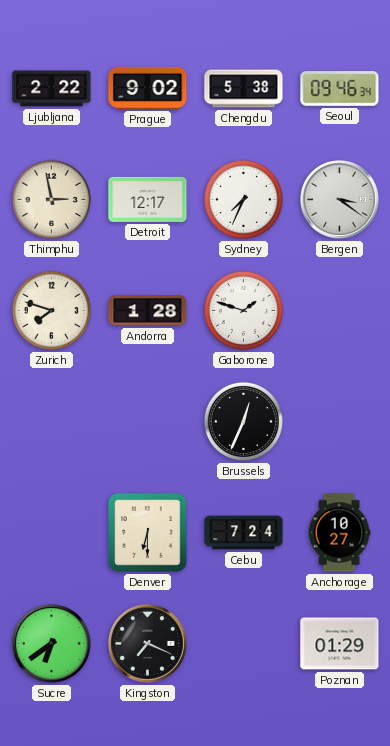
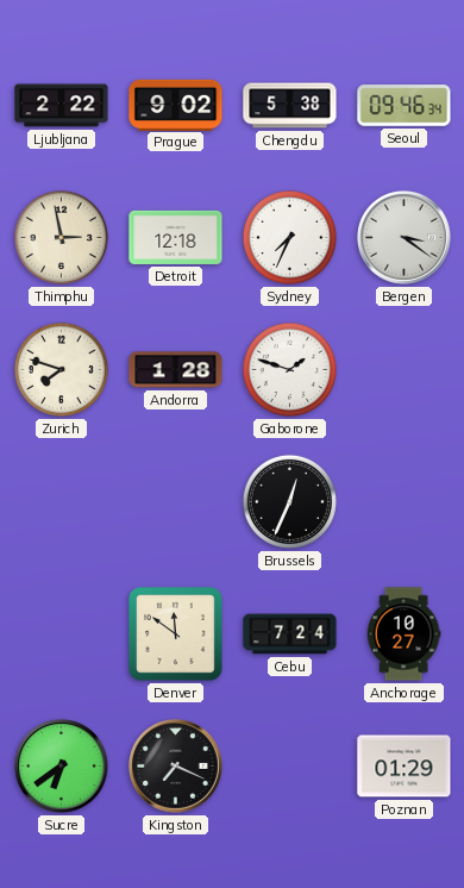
Detroit: 12:17 -> 12:18
Denver: 6:30 -> 11:51
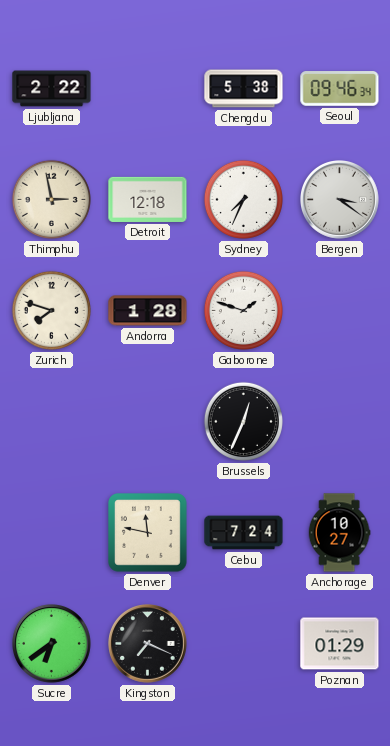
Prague: 9:02 -> none
Denver: 11:51 -> 11:47
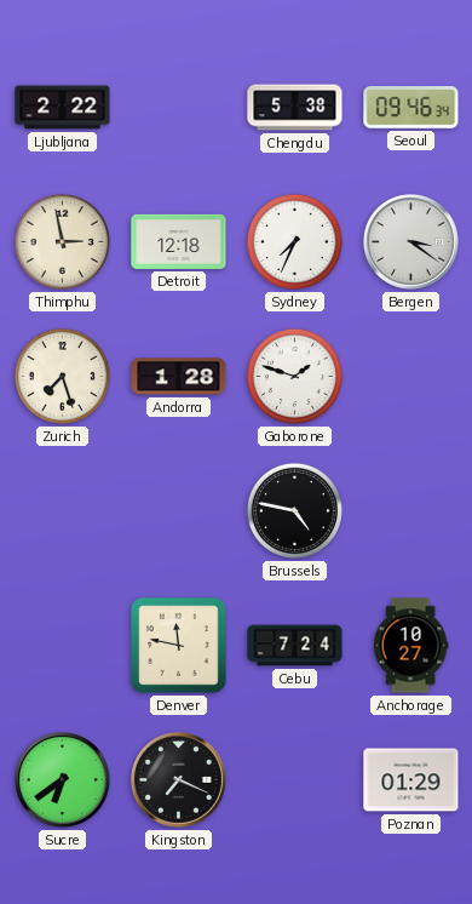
Zurich: 7:48 -> 7:27
Brussels: 12:34 -> 4:47
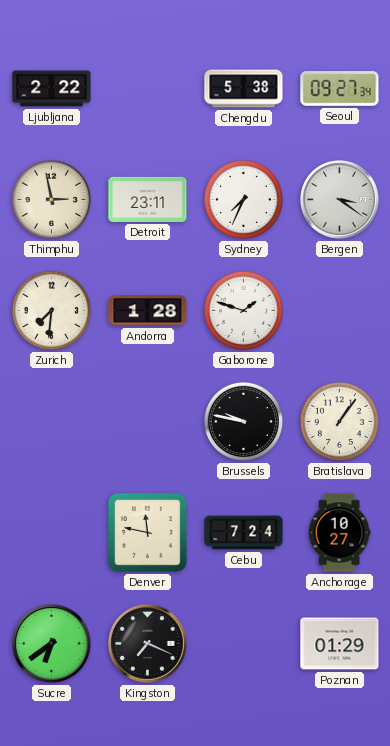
Seoul: 09:46 -> 09:27
Detroit: 12:18 -> 23:11
Zurich: 7:27 -> 7:31
Brussels: 4:47 -> 9:47
Bratislava: none -> 1:06
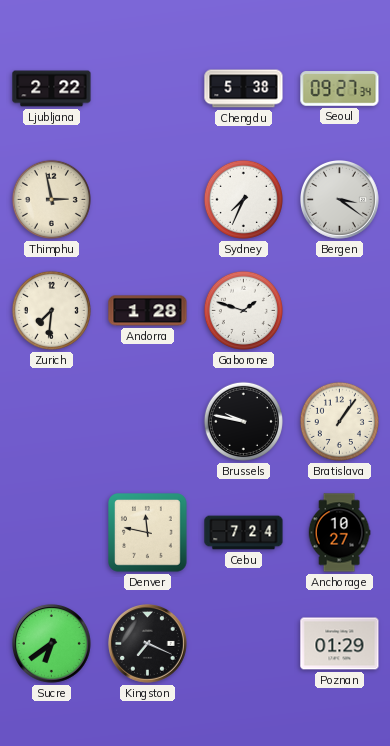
Detroit: 23:11 -> none
